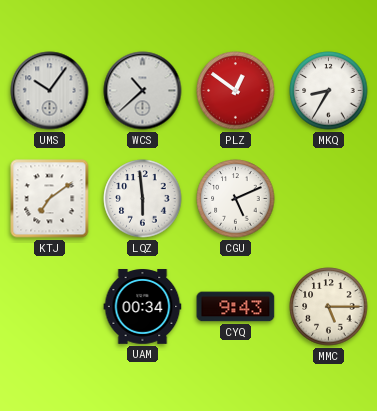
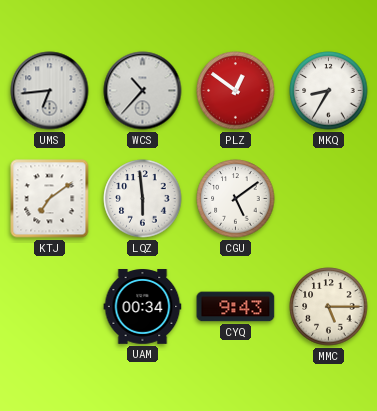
UMS: 10:06 -> 6:44
WCS: 10:38 -> 10:37
CGU: 5:11 -> 5:09
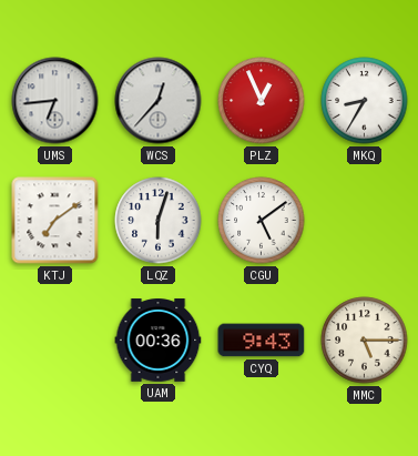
WCS: 10:37 -> 12:37
PLZ: 12:51 -> 12:56
LQZ: 5:59 -> 6:03
UAM: 00:34 -> 00:36
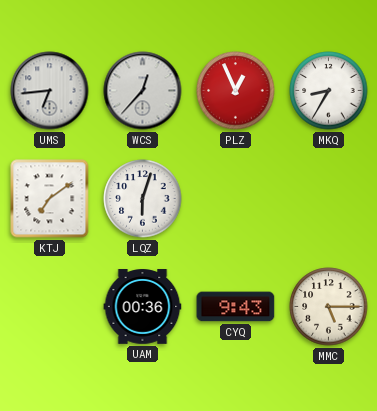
CGU: 5:09 -> none
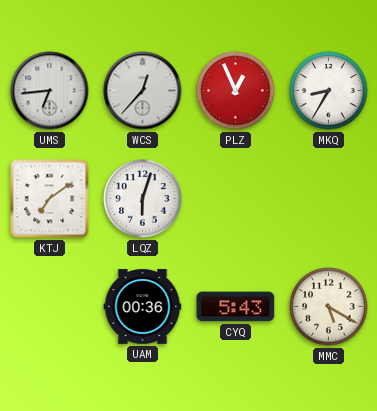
CYQ: 9:43 -> 5:43
MMC: 5:15 -> 5:20
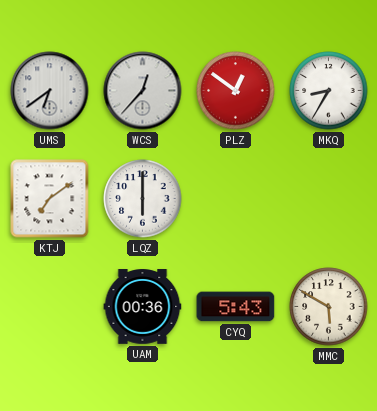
UMS: 6:44 -> 6:39
PLZ: 12:56 -> 12:51
LQZ: 6:03 -> 6:00
MMC: 5:20 -> 5:50
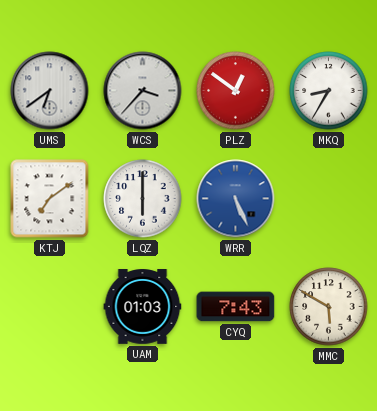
WCS: 12:37 -> 3:37
WRR: none -> 5:26
UAM: 00:36 -> 01:03
CYQ: 5:43 -> 7:43
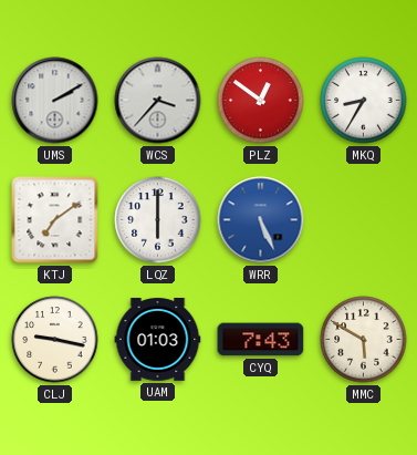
UMS: 6:39 -> 2:10
CLJ: none -> 9:17
